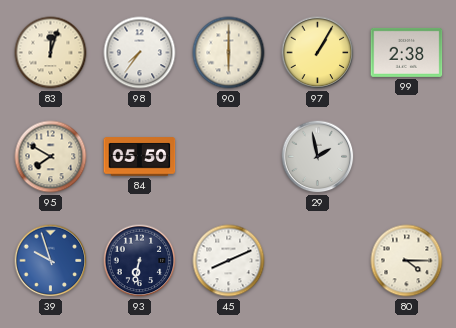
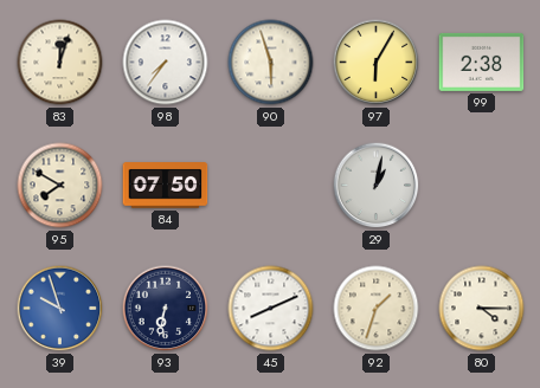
90: 6:00 -> 5:57
97: 1:05 -> 6:05
84: 05:50 -> 07:50
29: 1:58 -> 1:02
92: none -> 1:33
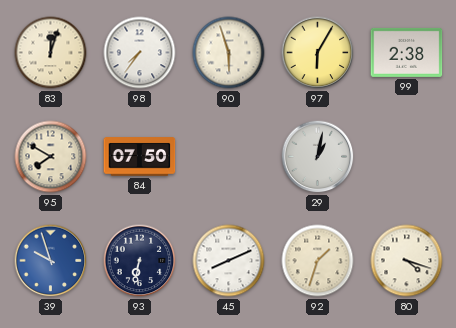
80: 4:15 -> 4:18
